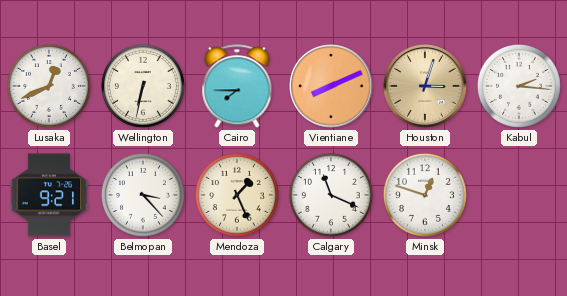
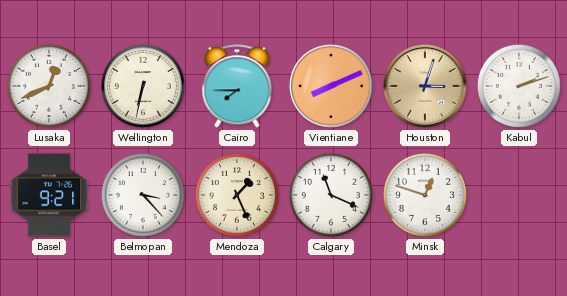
Kabul: 2:16 -> 2:12
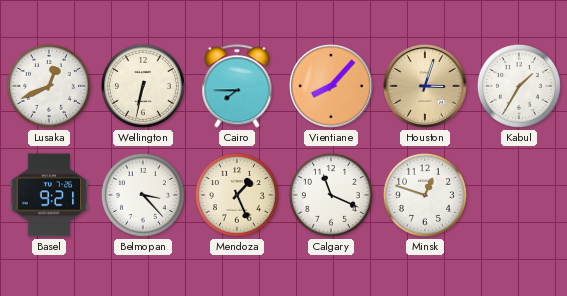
Vientiane: 8:11 -> 8:07
Kabul: 2:12 -> 1:35
